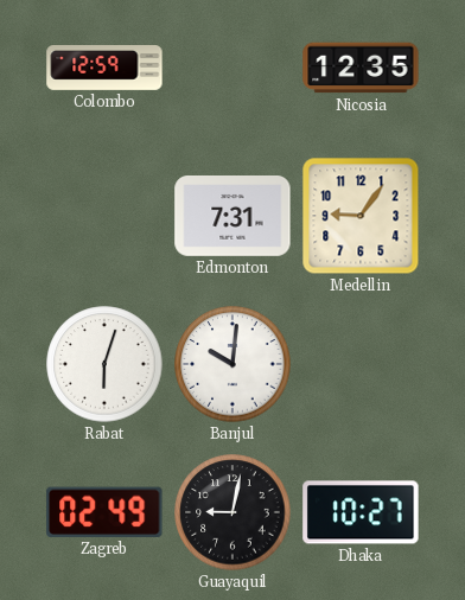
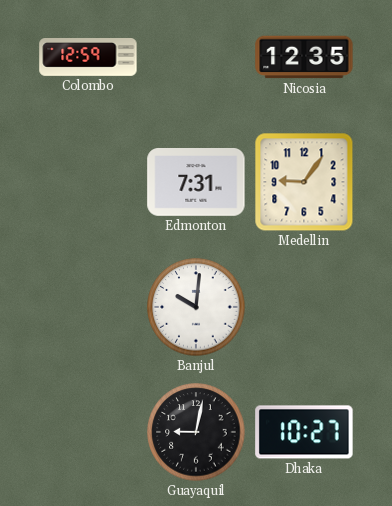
Rabat: 6:03 -> none
Zagreb: 02:49 -> none
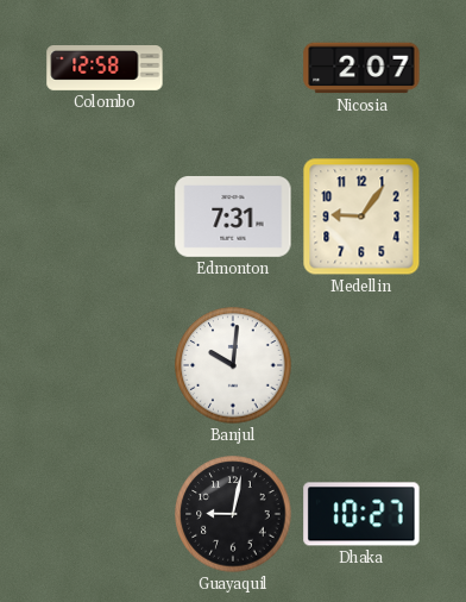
Colombo: 12:59 -> 12:58
Nicosia: 12:35 -> 2:07
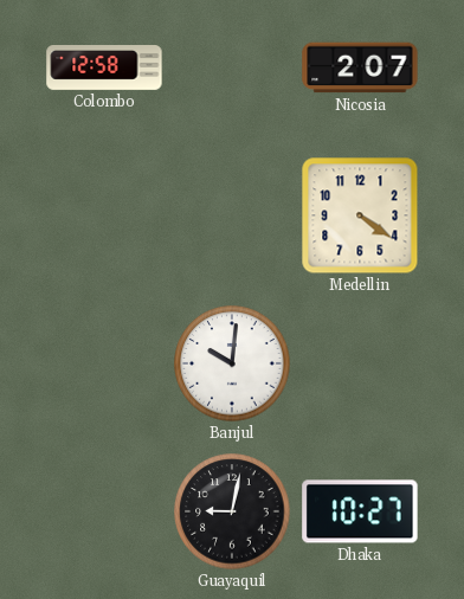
Edmonton: 7:31 -> none
Medellin: 9:06 -> 4:21
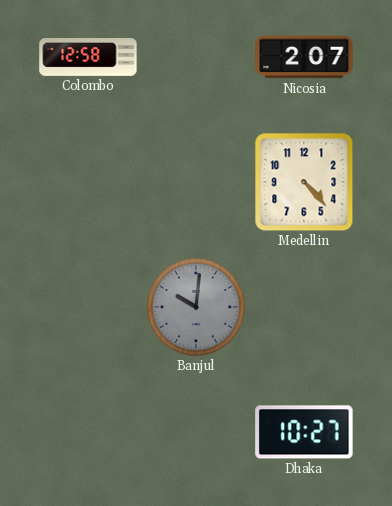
Medellin: 4:21 -> 4:23
Banjul dial: white -> grey
Guayaquil: 9:02 -> none
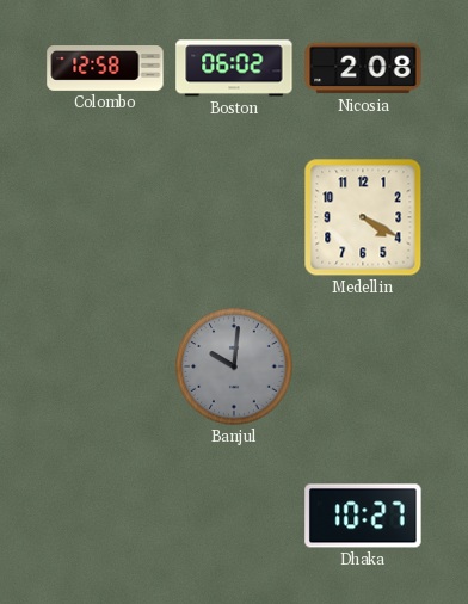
Boston: none -> 06:02
Nicosia: 2:07 -> 2:08
Medellin: 4:23 -> 4:20
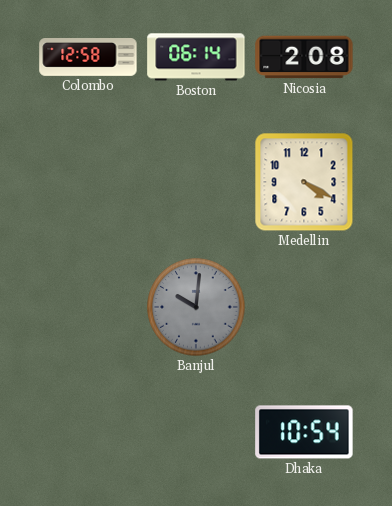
Boston: 06:02 -> 06:14
Dhaka: 10:27 -> 10:54
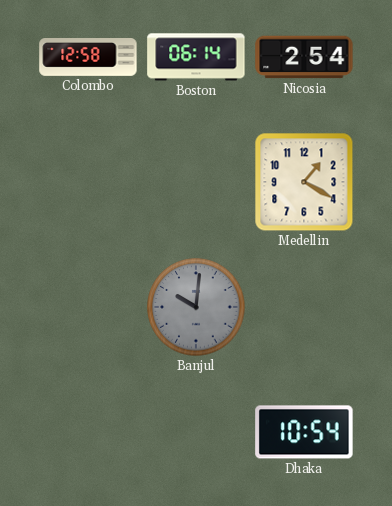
Nicosia: 2:08 -> 2:54
Medellin: 4:20 -> 1:20
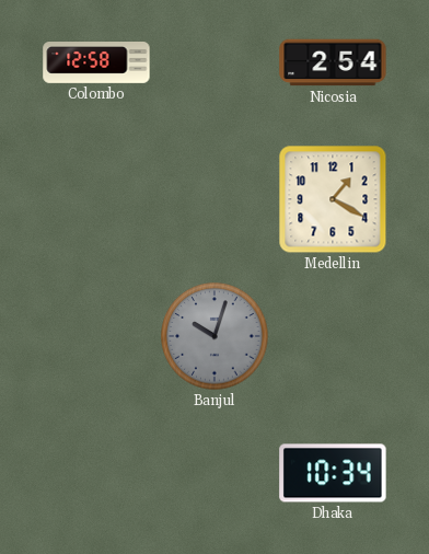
Boston: 06:14 -> none
Banjul: 10:01 -> 10:03
Dhaka: 10:54 -> 10:34
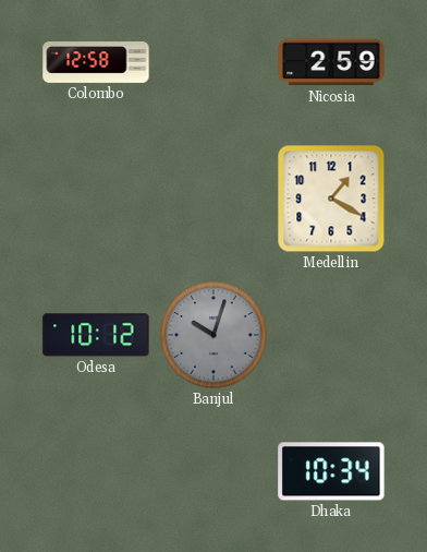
Nicosia: 2:54 -> 2:59
Odesa: none -> 10:12
